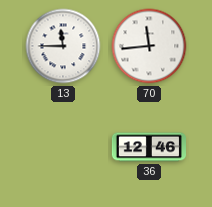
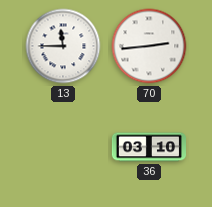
70: 11:44 -> 2:44
36: 12:46 -> 03:10
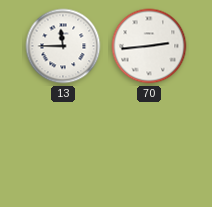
36: 03:10 -> none
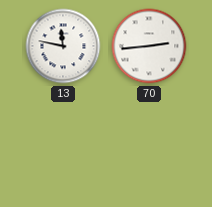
13: 11:45 -> 11:47
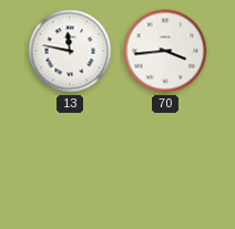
70: 2:44 -> 3:44
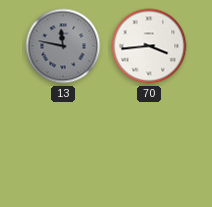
13 dial: white -> grey
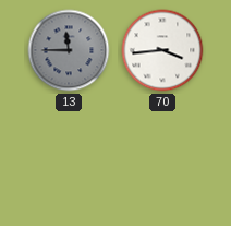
13: 11:47 -> 11:45
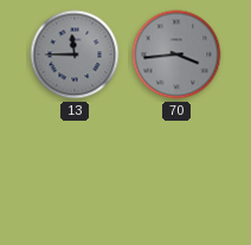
70 dial: white -> grey
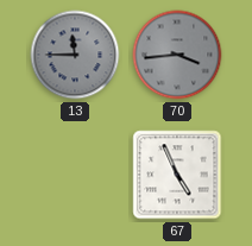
67: none -> 4:56
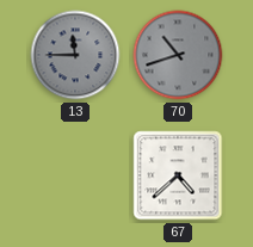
70: 3:44 -> 10:42
67: 4:56 -> 4:38
